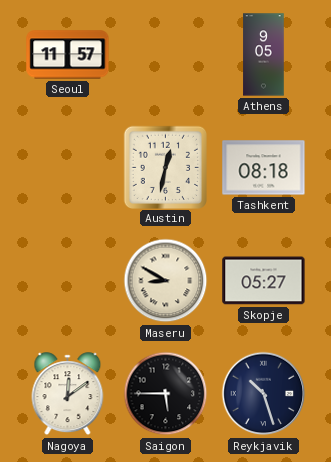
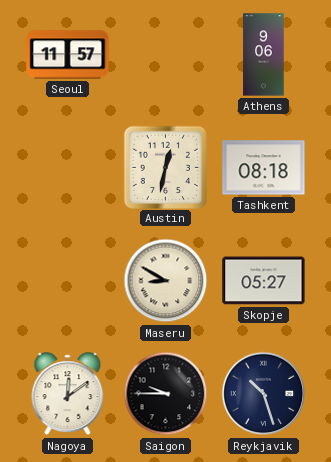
Athens: 9:05 -> 9:06
Saigon: 5:45 -> 9:45
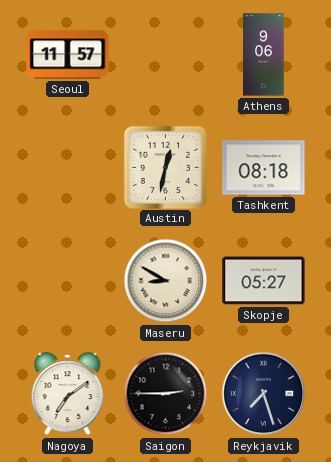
Nagoya: 12:09 -> 7:09
Saigon: 9:45 -> 2:45
Reykjavik: 10:27 -> 7:27
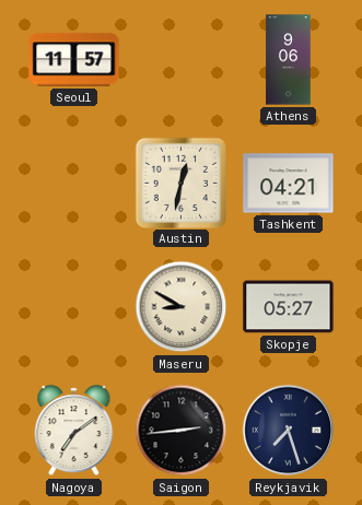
Tashkent: 08:18 -> 04:21
Saigon: 2:45 -> 2:44
